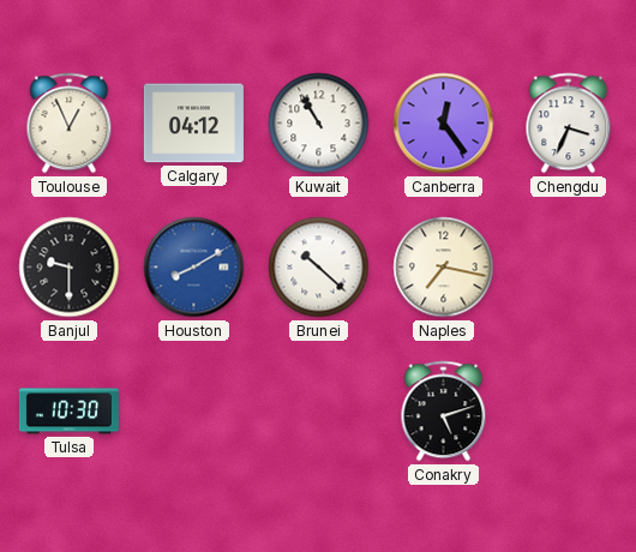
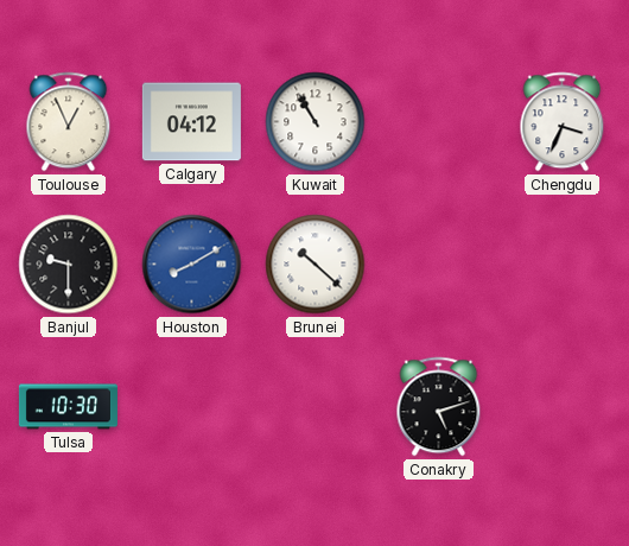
Canberra: 12:24 -> none
Naples: 7:17 -> none
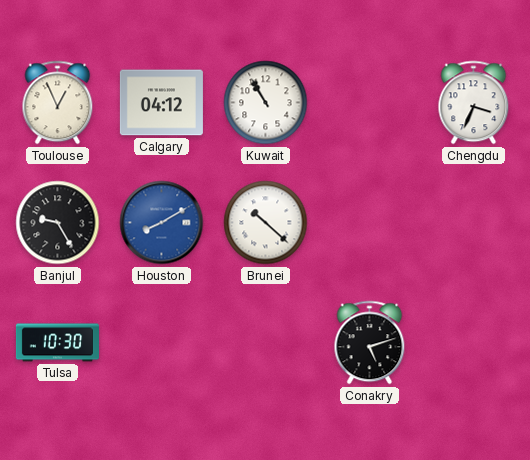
Banjul: 9:30 -> 9:25
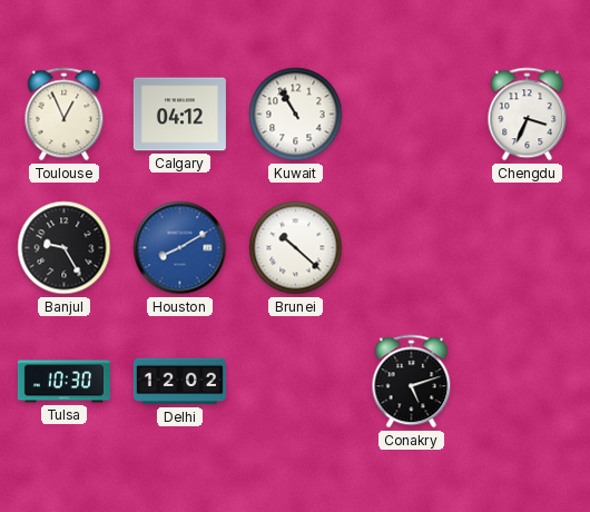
Delhi: none -> 12:02
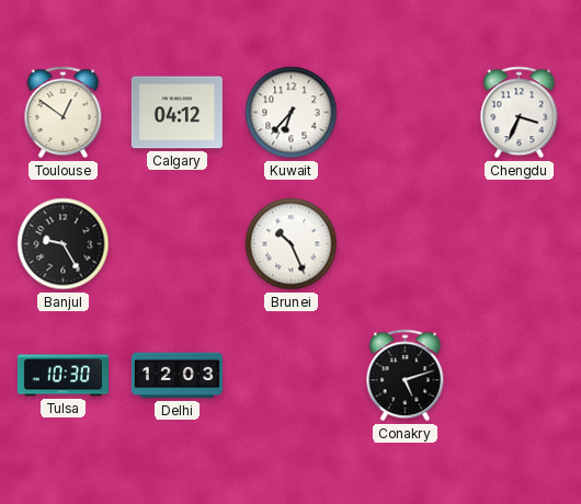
Toulouse: 12:56 -> 12:51
Kuwait: 10:55 -> 6:37
Houston: 8:10 -> none
Brunei: 10:22 -> 10:26
Delhi: 12:02 -> 12:03
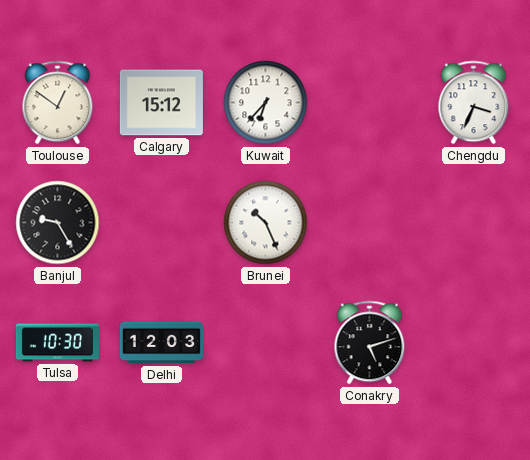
Calgary: 04:12 -> 15:12
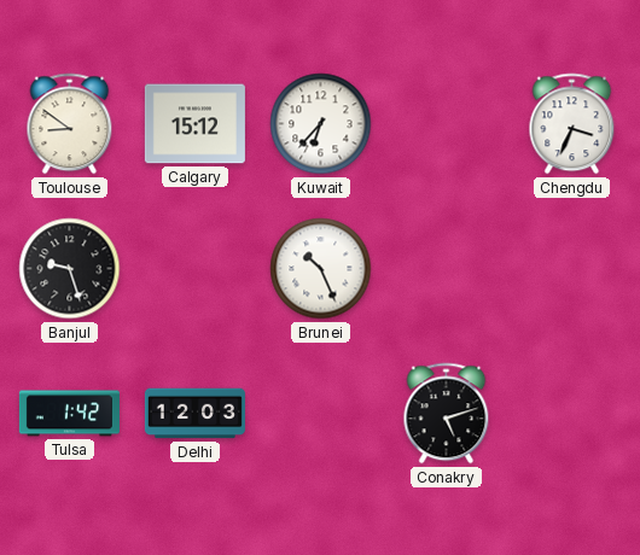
Toulouse: 12:51 -> 8:51
Banjul: 9:25 -> 9:27
Tulsa: 10:30 -> 1:42
